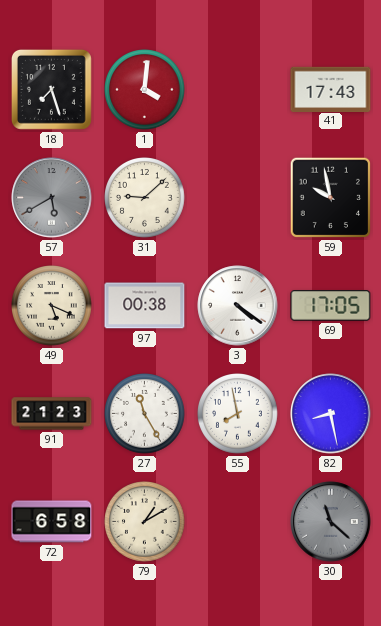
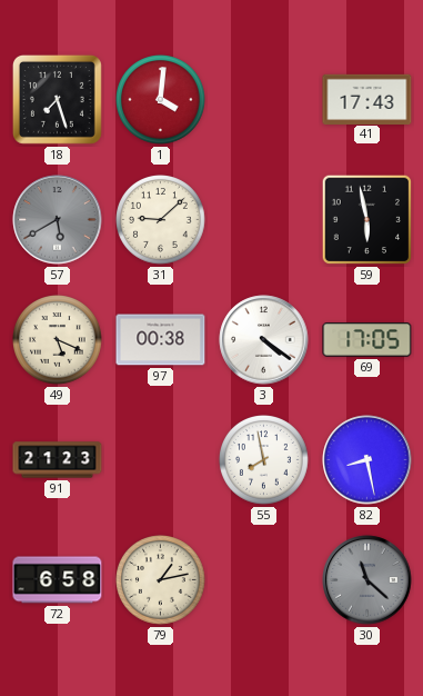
59: 9:58 -> 5:58
27: 11:25 -> none
79: 1:10 -> 1:13
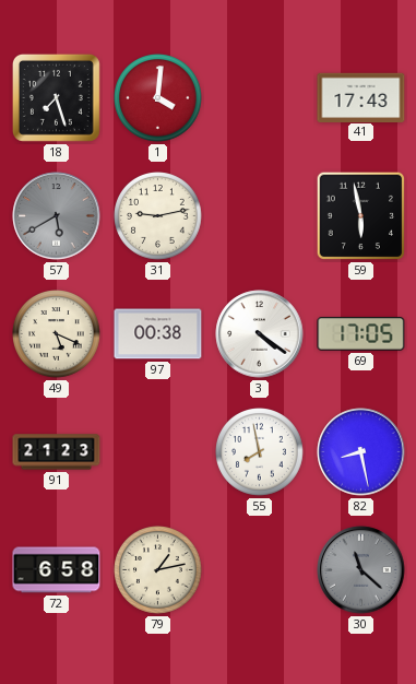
31: 9:08 -> 9:13
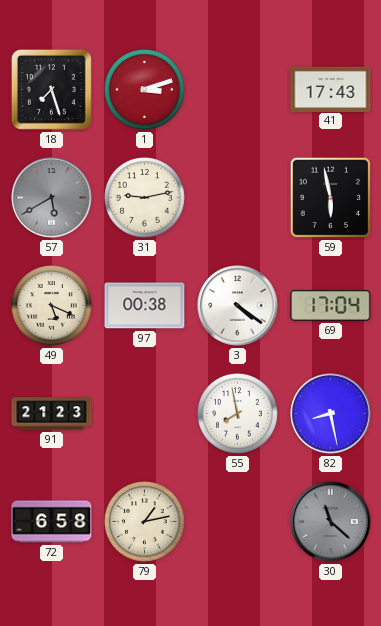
1: 4:01 -> 3:12
69: 17:05 -> 17:04
